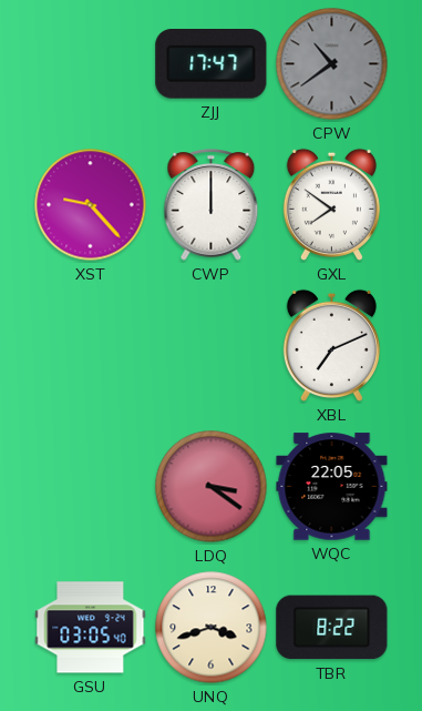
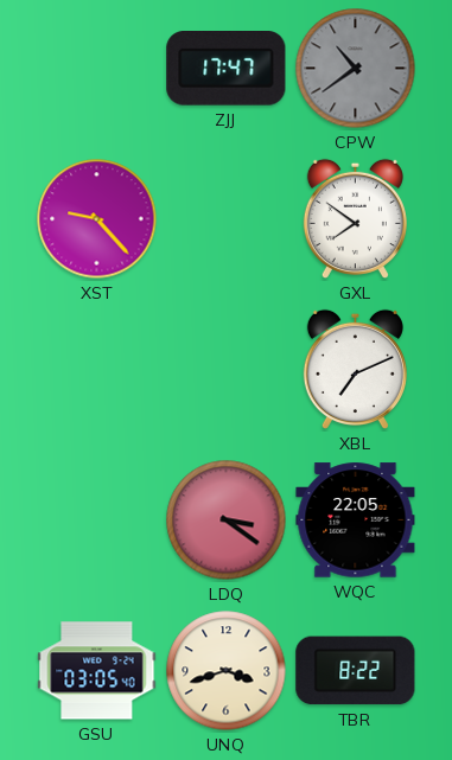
CWP: 12:00 -> none
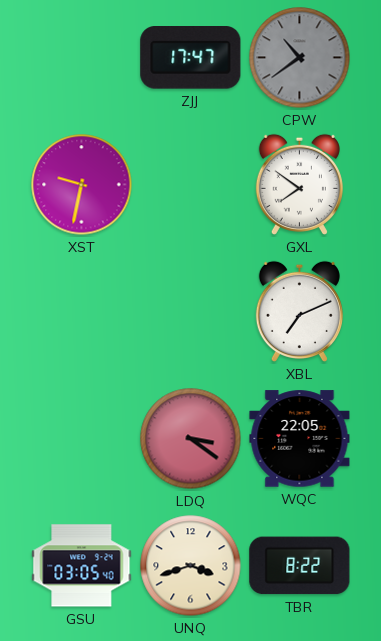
XST: 9:23 -> 9:32
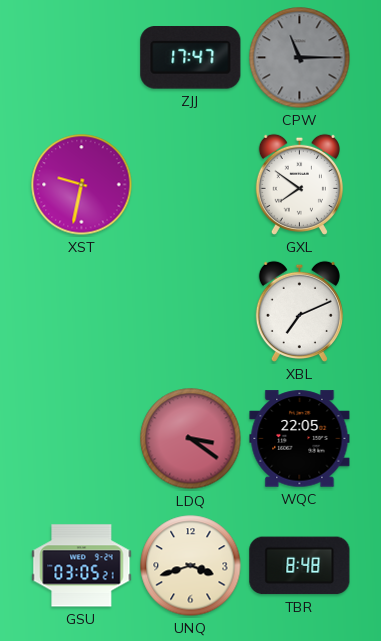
CPW: 10:39 -> 11:15
GSU: 03:05:40 -> 03:05:21
TBR: 8:22 -> 8:48
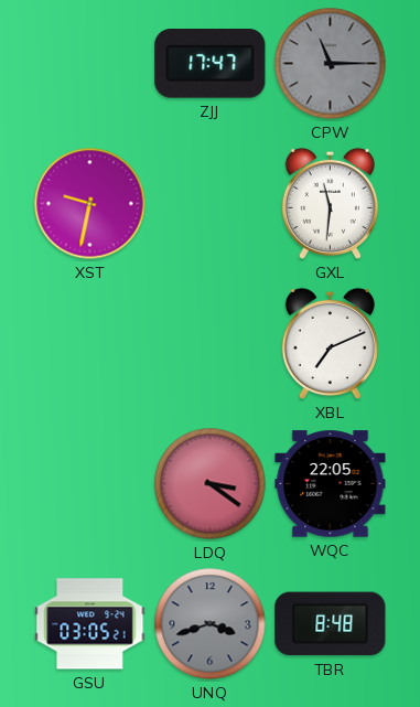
GXL: 7:51 -> 11:31
UNQ dial: cream -> grey
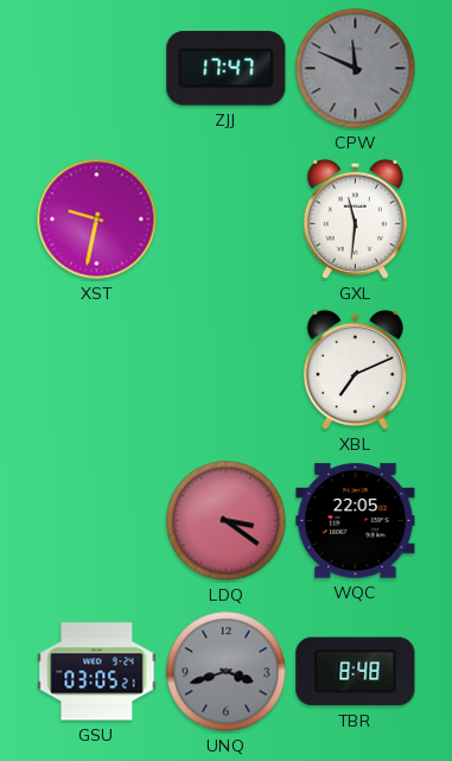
CPW: 11:15 -> 11:49
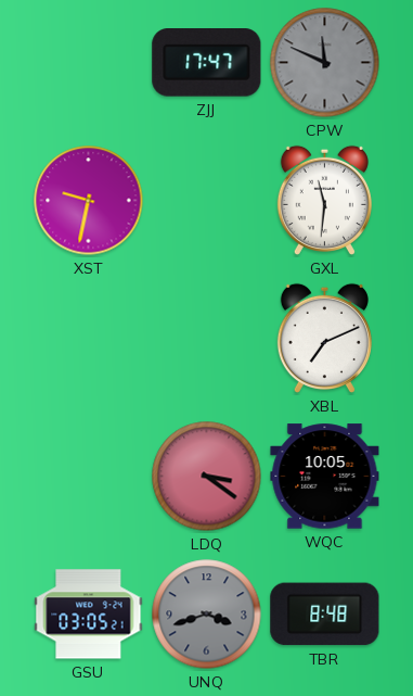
WQC: 22:05 -> 10:05
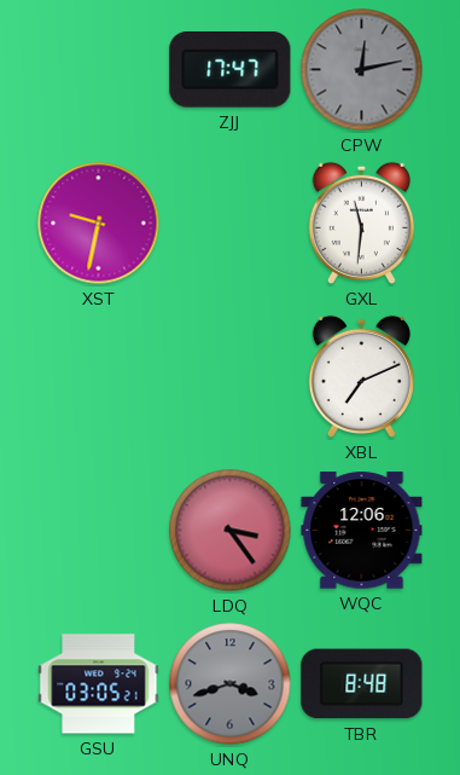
CPW: 11:49 -> 12:13
LDQ: 3:21 -> 3:24
WQC: 10:05 -> 12:06
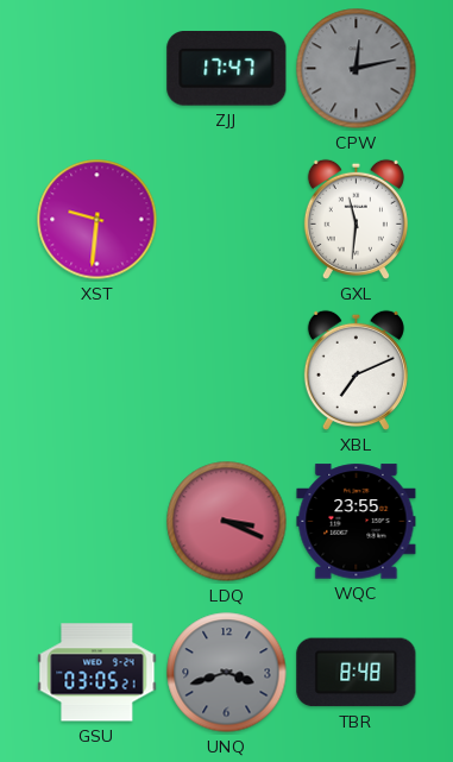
XST: 9:32 -> 9:31
LDQ: 3:24 -> 3:19
WQC: 12:06 -> 23:55
